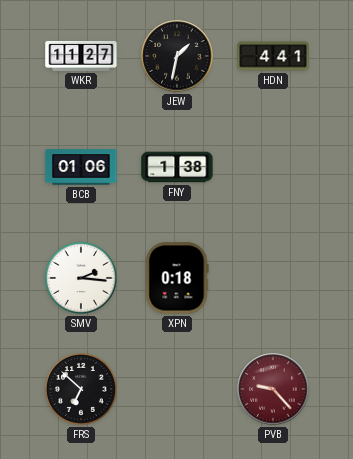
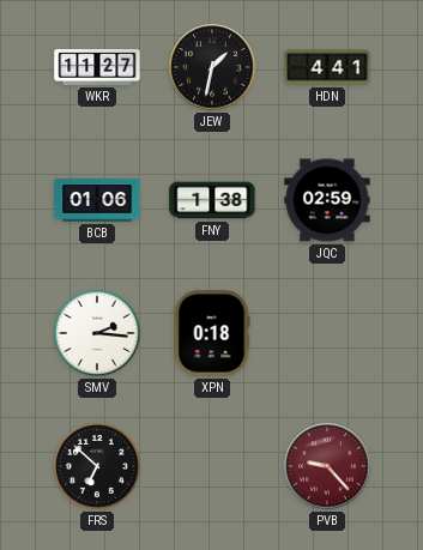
JQC: none -> 02:59
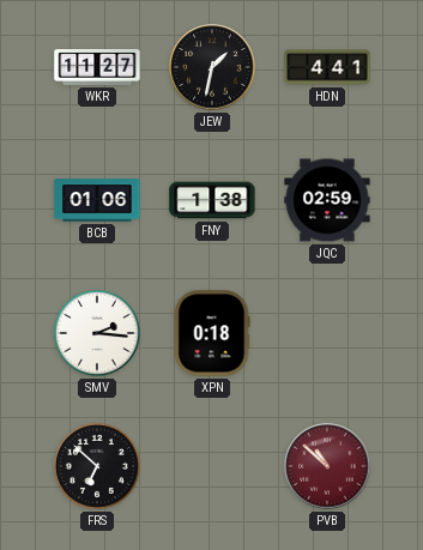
PVB: 9:23 -> 10:52
